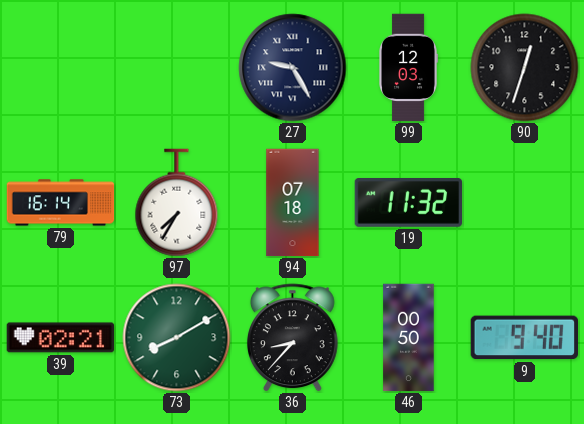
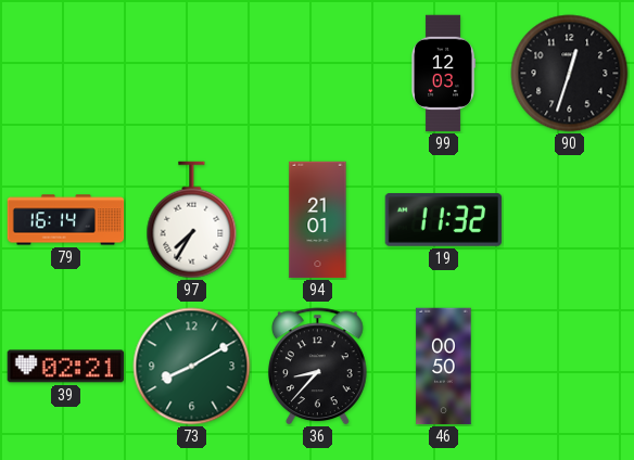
27: 9:25 -> none
94: 07:18 -> 21:01
9: 9:40 -> none
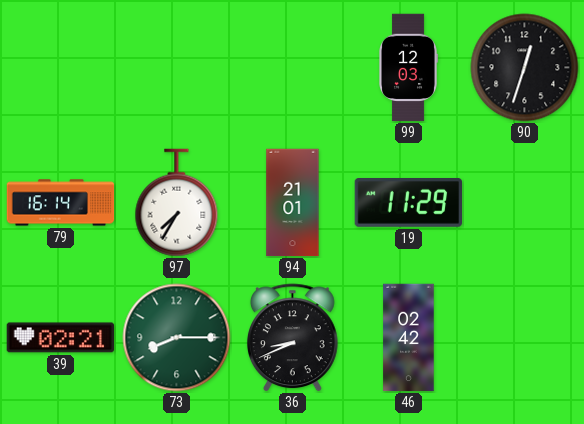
19: 11:32 -> 11:29
73: 8:10 -> 8:15
36: 8:37 -> 8:41
46: 00:50 -> 02:42
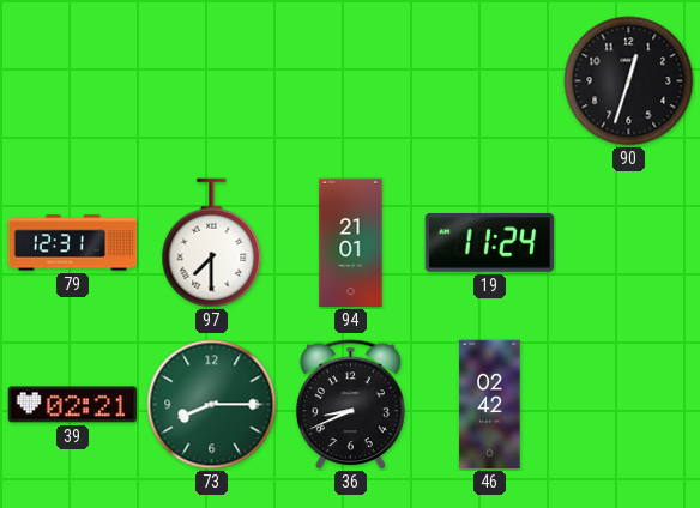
99: 12:03 -> none
79: 16:14 -> 12:31
97: 7:35 -> 7:30
19: 11:29 -> 11:24
